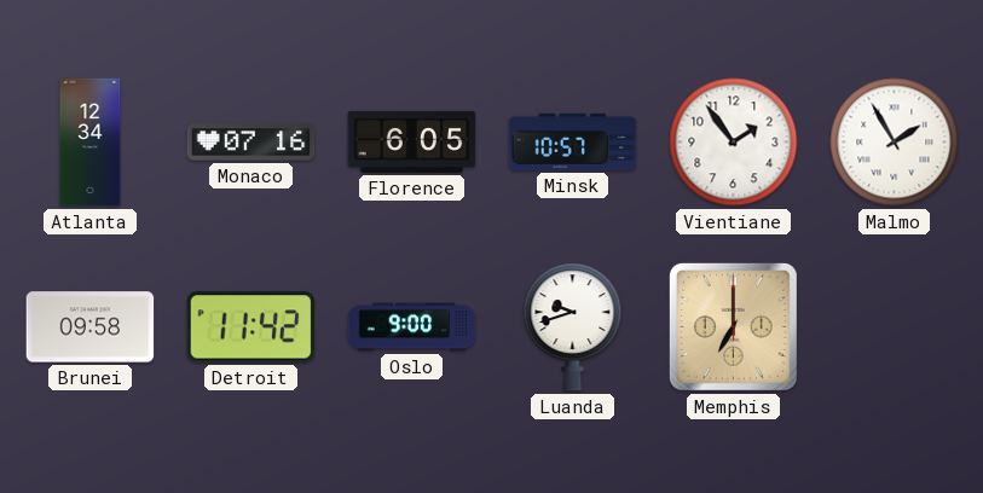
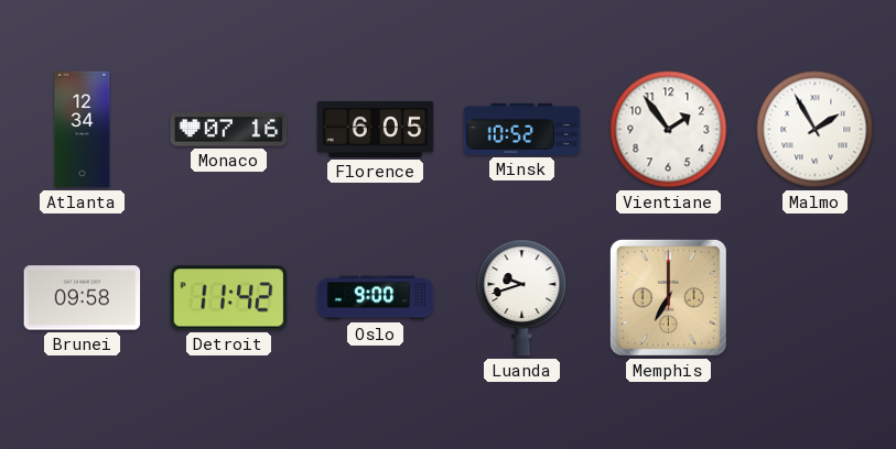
Minsk: 10:57 -> 10:52
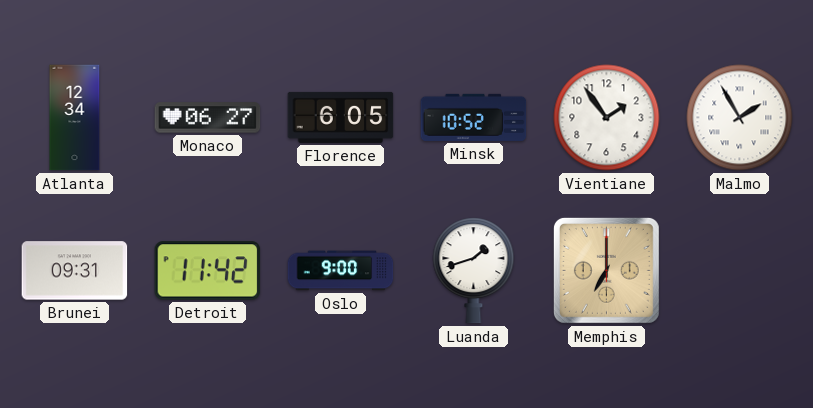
Monaco: 07:16 -> 06:27
Brunei: 09:58 -> 09:31
Luanda: 9:42 -> 1:42
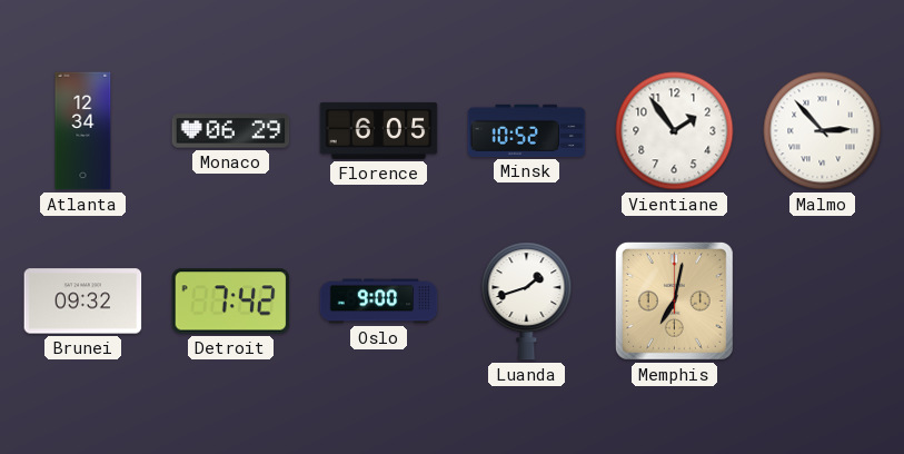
Monaco: 06:27 -> 06:29
Malmo: 1:55 -> 2:53
Brunei: 09:31 -> 09:32
Detroit: 11:42 -> 7:42
Memphis: 7:00 -> 7:02
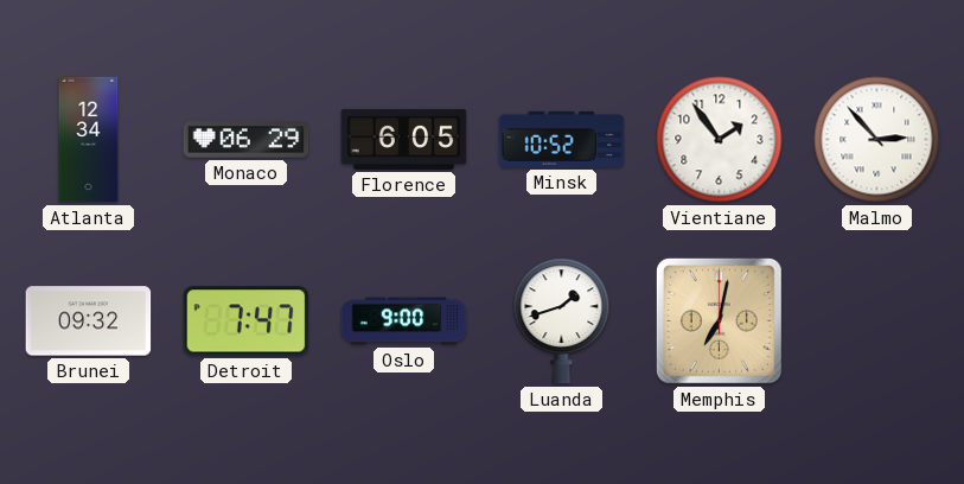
Detroit: 7:42 -> 7:47
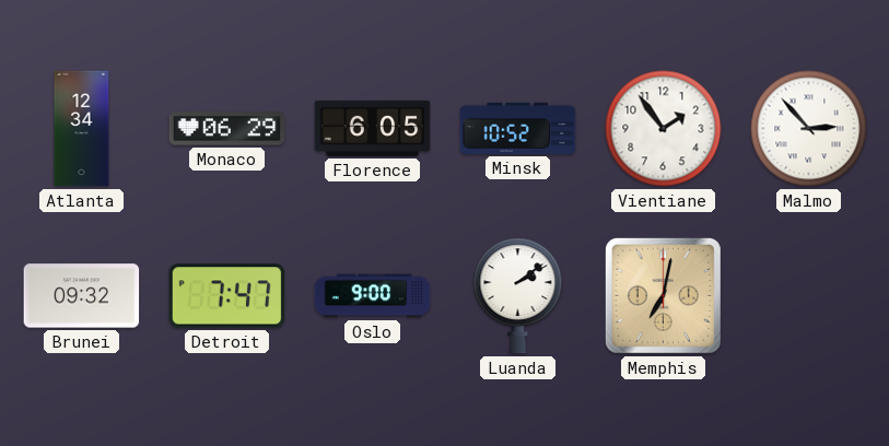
Luanda: 1:42 -> 2:09
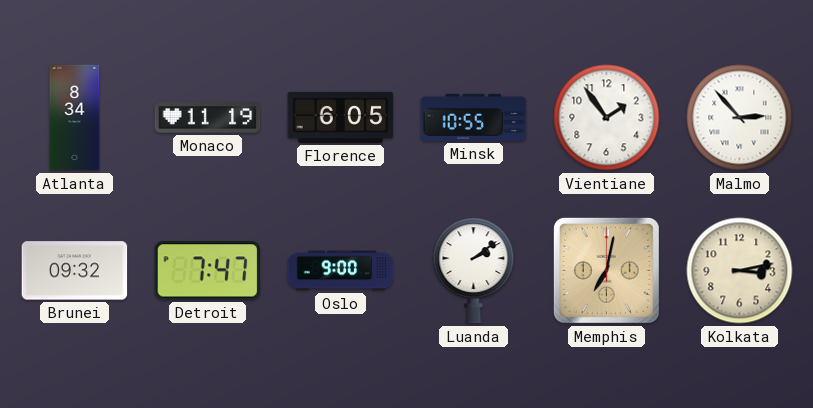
Atlanta: 12:34 -> 8:34
Monaco: 06:29 -> 11:19
Minsk: 10:52 -> 10:55
Kolkata: none -> 3:13
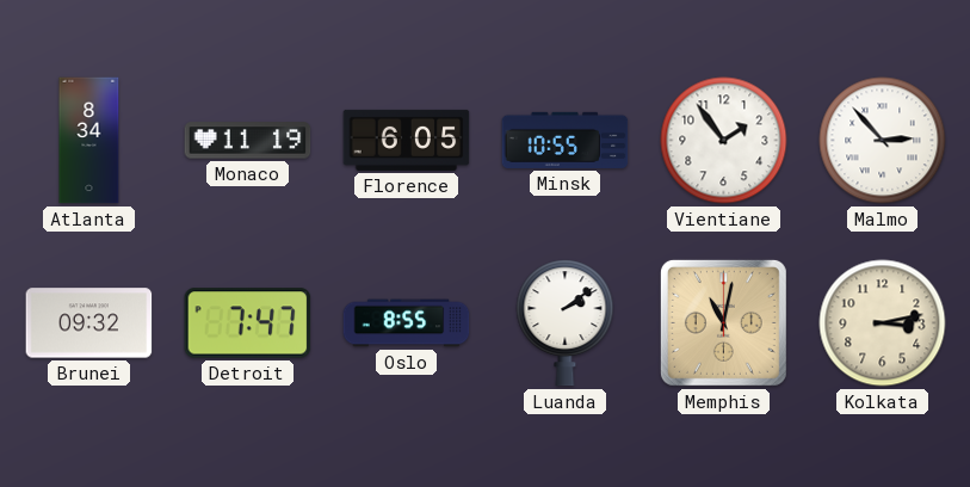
Oslo: 9:00 -> 8:55
Memphis: 7:02 -> 11:02
